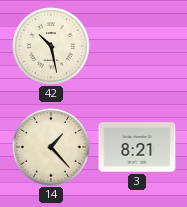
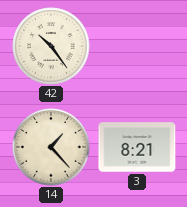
42: 10:28 -> 10:24
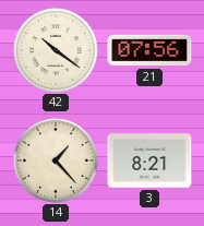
42: 10:24 -> 10:21
21: none -> 07:56
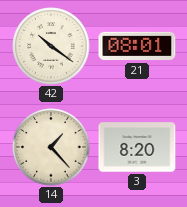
21: 07:56 -> 08:01
3: 8:21 -> 8:20
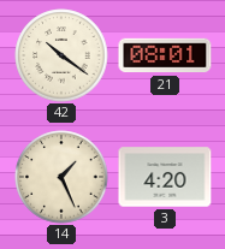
14: 1:23 -> 1:26
3: 8:20 -> 4:20
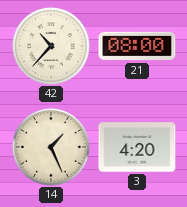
42: 10:21 -> 10:37
21: 08:01 -> 08:00
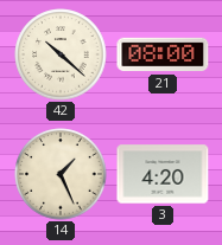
42: 10:37 -> 10:22
